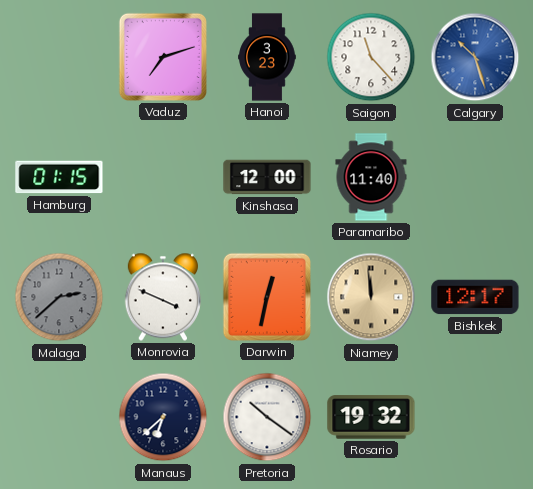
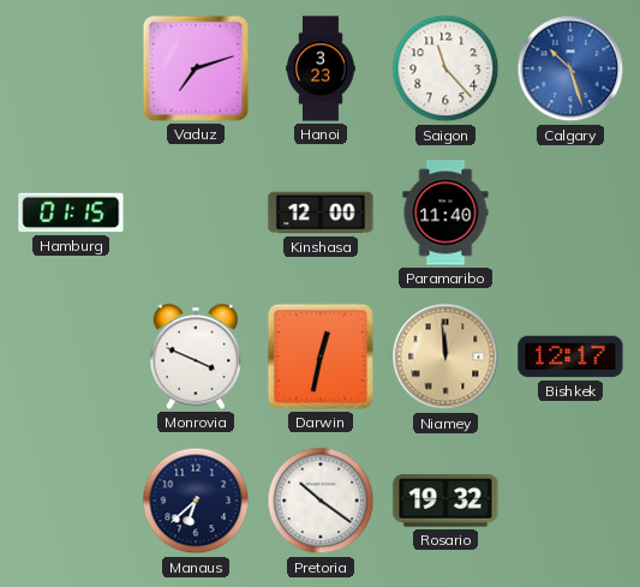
Malaga: 2:38 -> none
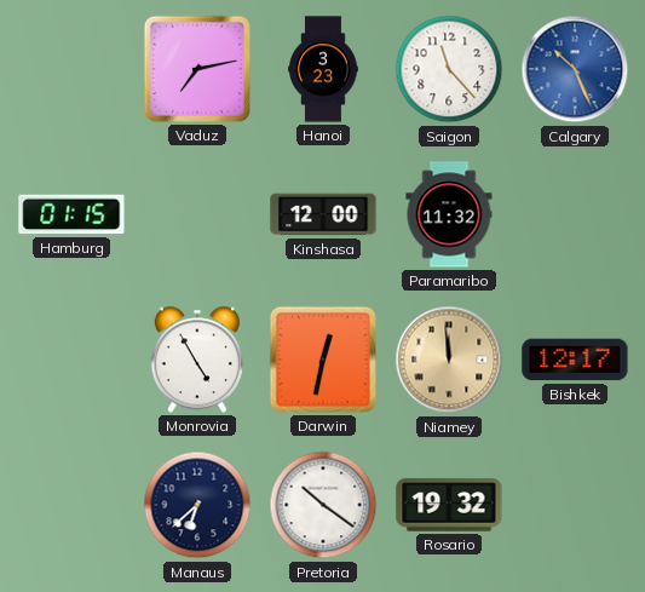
Vaduz: 7:12 -> 7:13
Calgary: 10:27 -> 10:26
Paramaribo: 11:40 -> 11:32
Monrovia: 3:49 -> 4:55
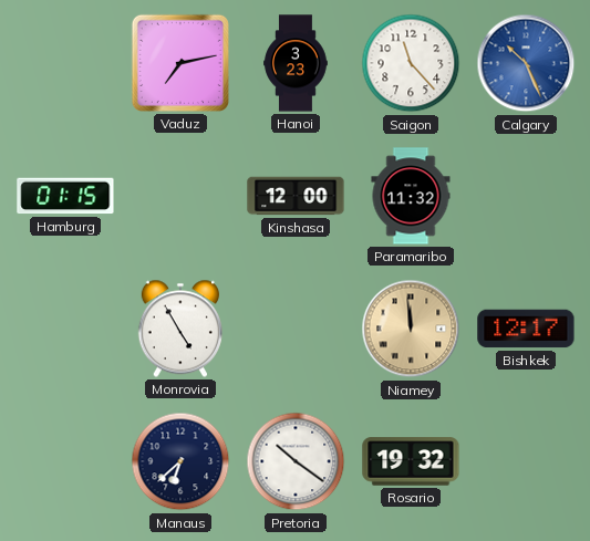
Darwin: 12:32 -> none
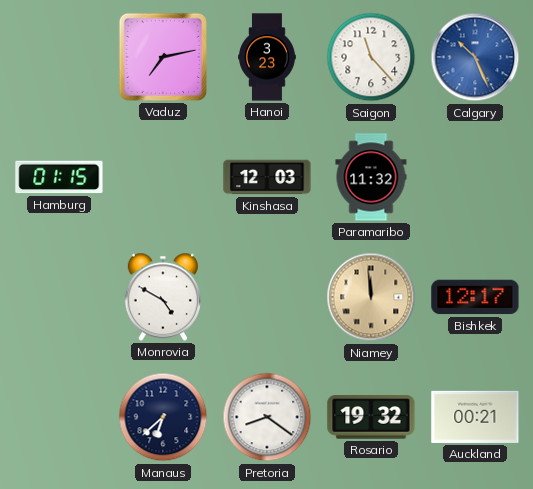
Kinshasa: 12:00 -> 12:03
Monrovia: 4:55 -> 4:50
Pretoria: 10:21 -> 8:21
Auckland: none -> 00:21
